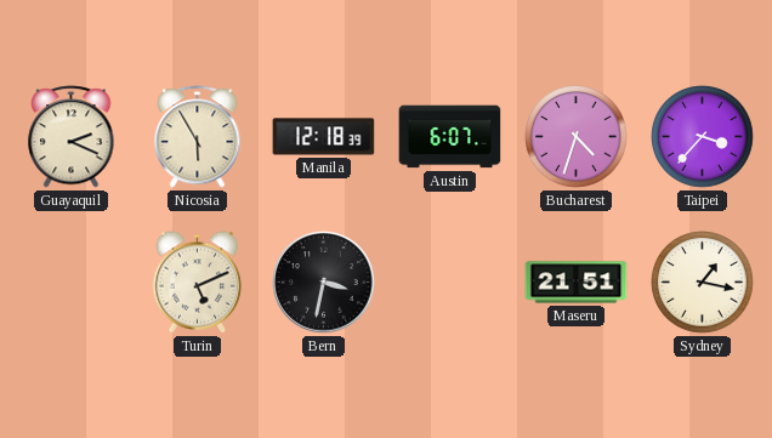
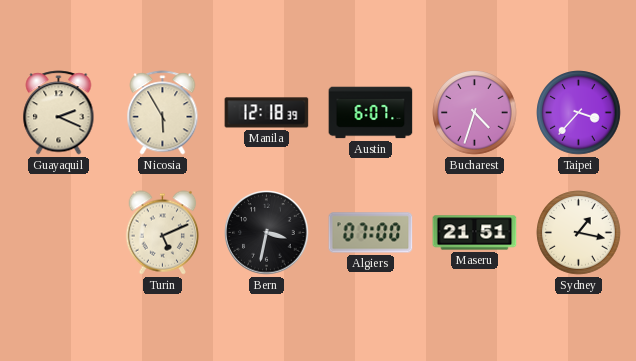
Algiers: none -> 07:00
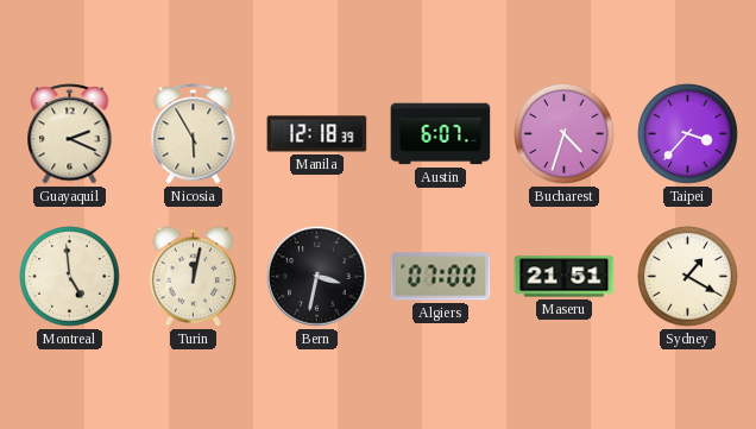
Montreal: none -> 4:59
Turin: 5:11 -> 12:02
Sydney: 1:17 -> 1:20
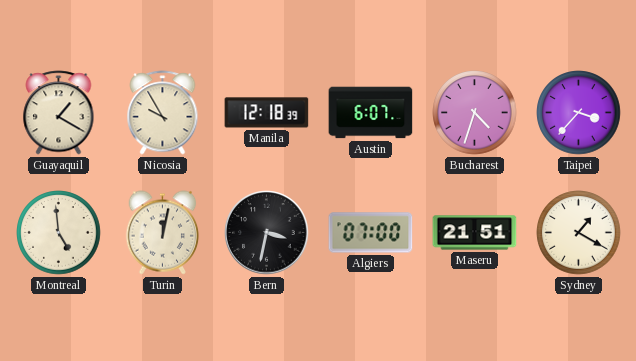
Guayaquil: 2:19 -> 1:20
Nicosia: 5:55 -> 9:55
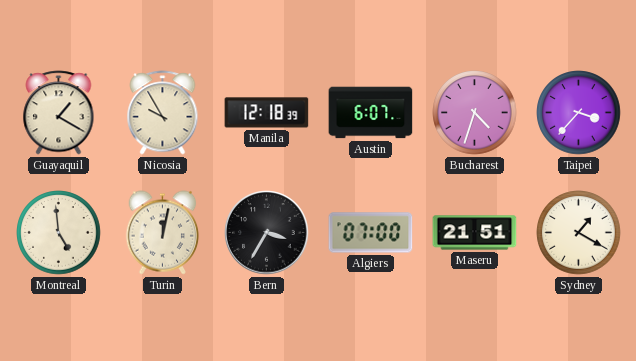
Bern: 3:32 -> 3:35
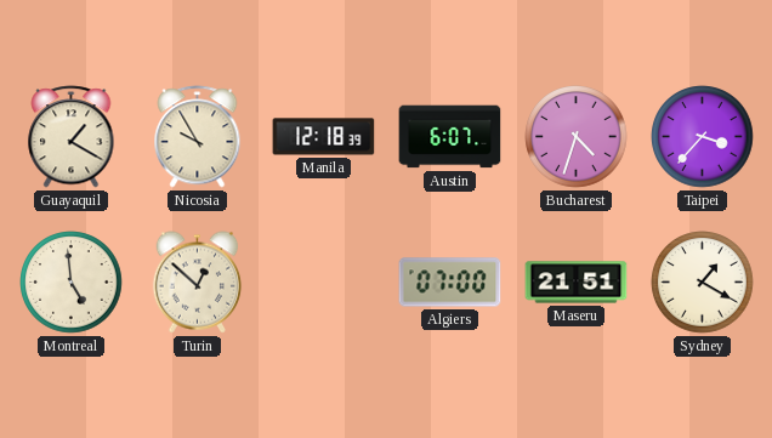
Turin: 12:02 -> 12:52
Bern: 3:35 -> none
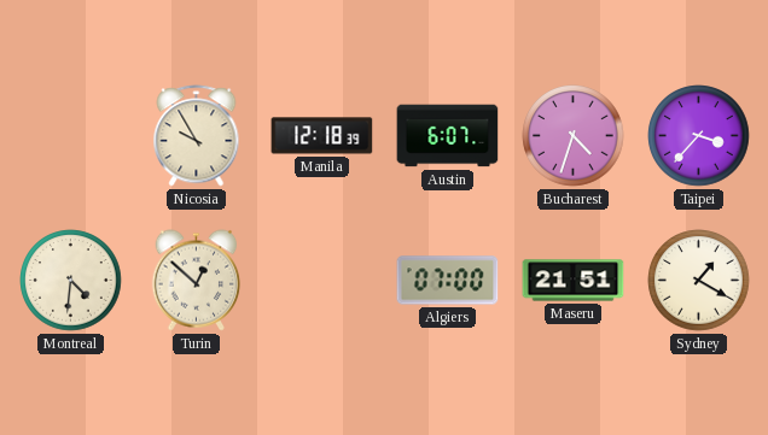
Guayaquil: 1:20 -> none
Montreal: 4:59 -> 4:31
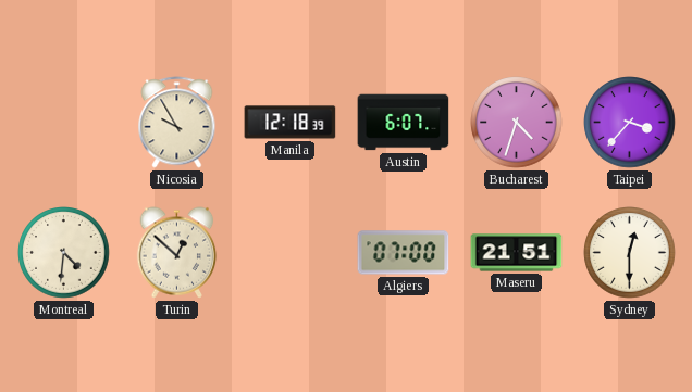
Sydney: 1:20 -> 12:30
